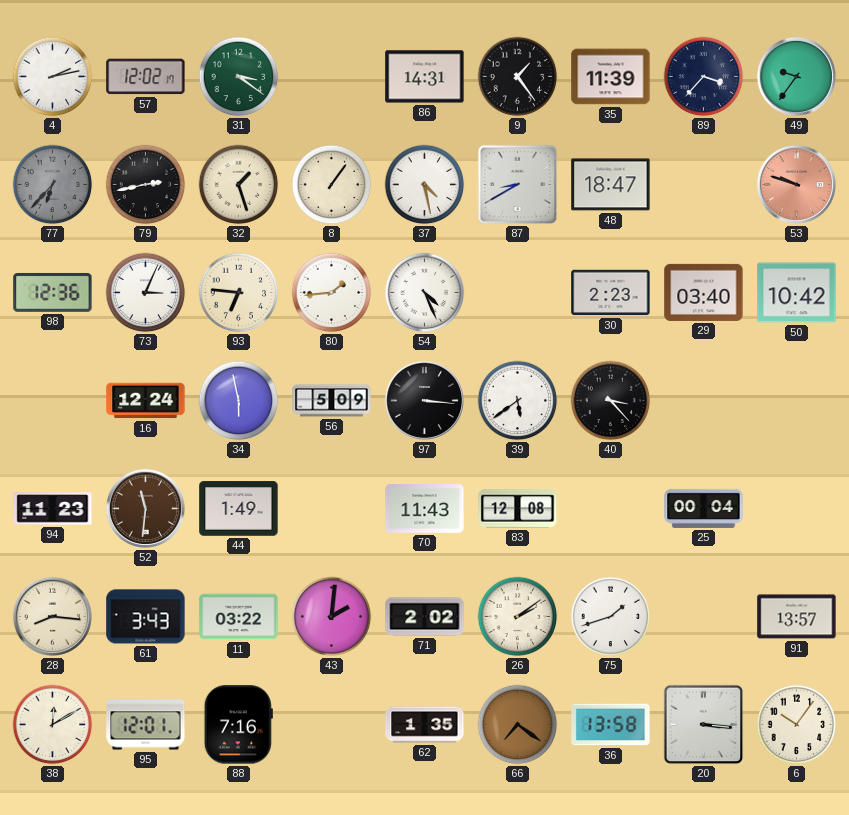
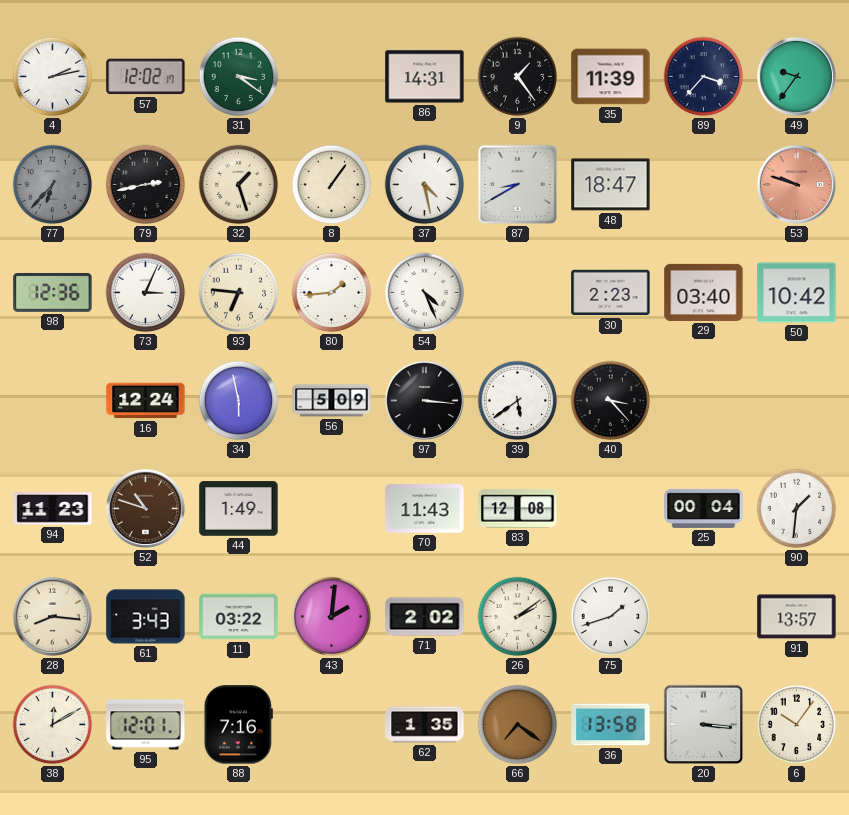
52: 11:31 -> 10:48
90: none -> 1:31
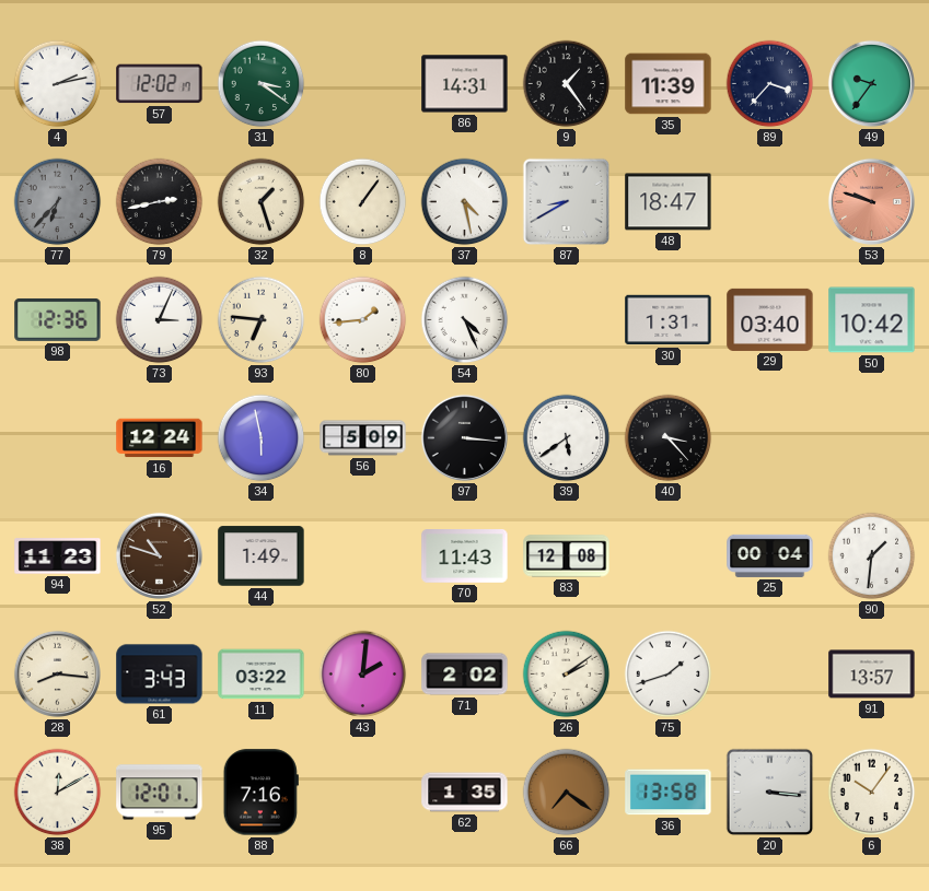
30: 2:23 -> 1:31
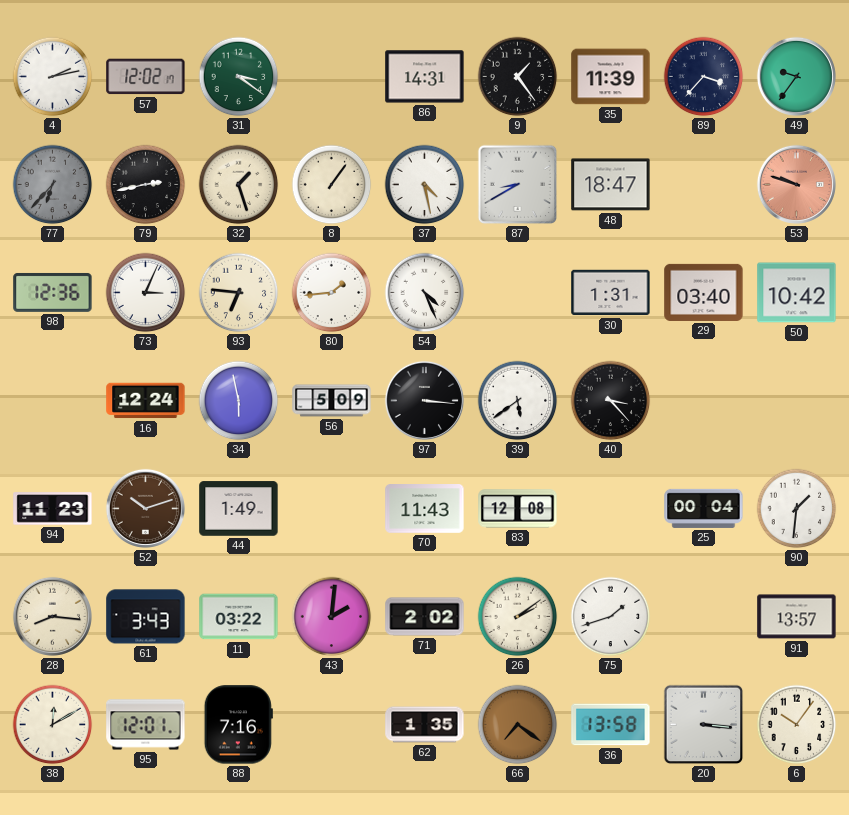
52: 10:48 -> 10:12
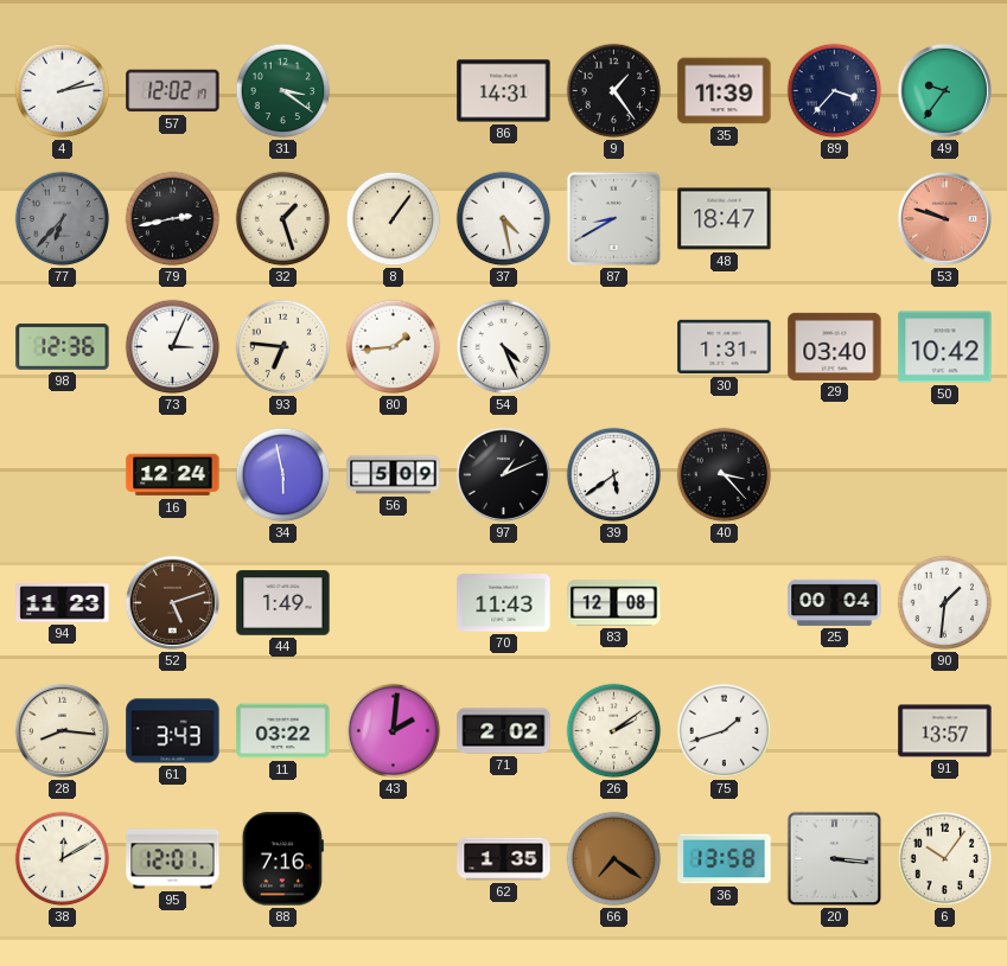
97: 3:16 -> 1:11
52: 10:12 -> 5:12
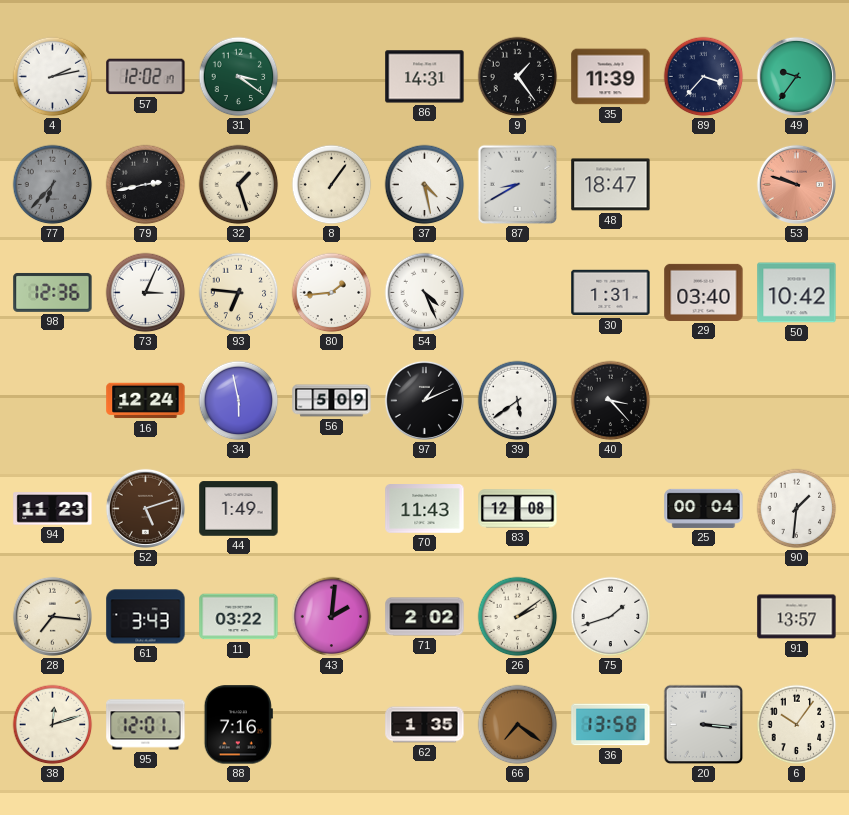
28: 8:16 -> 7:16
38: 12:10 -> 12:12
